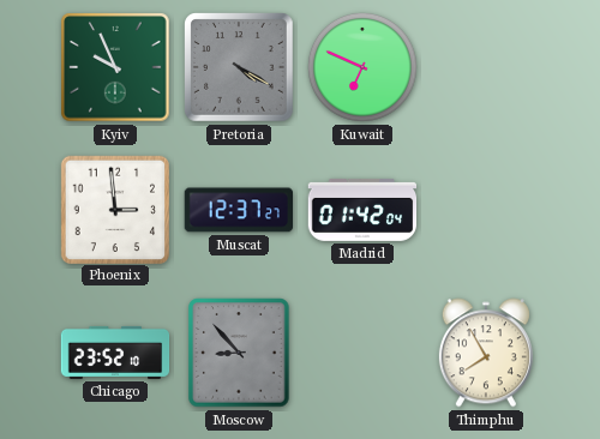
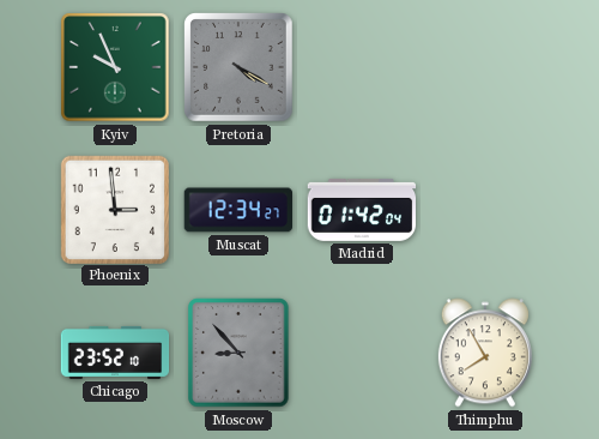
Kuwait: 6:49 -> none
Muscat: 12:37 -> 12:34
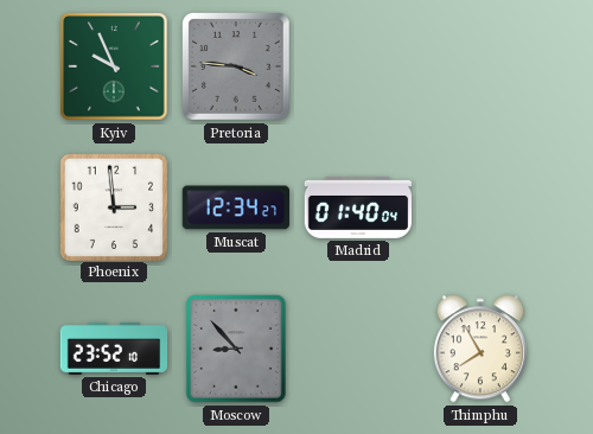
Pretoria: 4:20 -> 3:46
Madrid: 01:42 -> 01:40
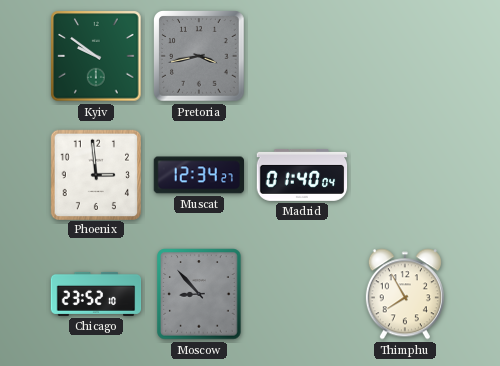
Kyiv: 9:56 -> 9:51
Pretoria: 3:46 -> 3:43
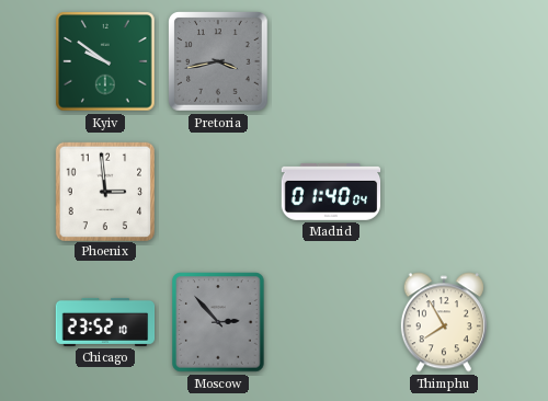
Muscat: 12:34 -> none
Moscow: 8:53 -> 2:53
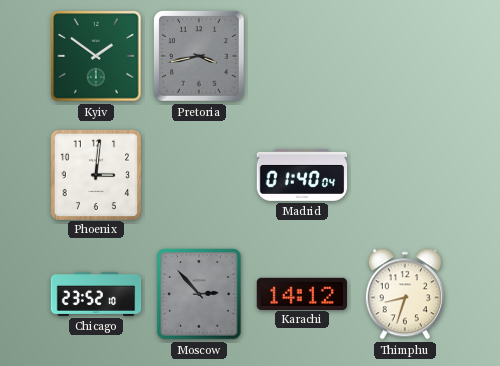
Kyiv: 9:51 -> 1:51
Phoenix: 2:59 -> 3:01
Karachi: none -> 14:12
Thimphu: 7:55 -> 8:33
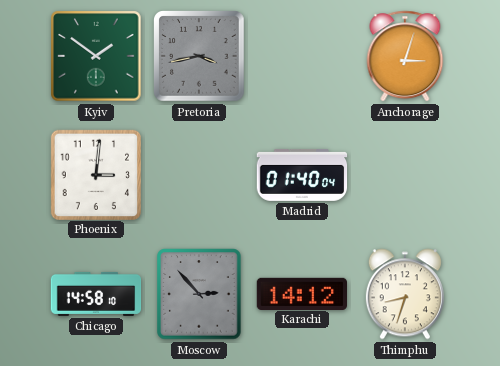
Anchorage: none -> 3:03
Chicago: 23:52 -> 14:58
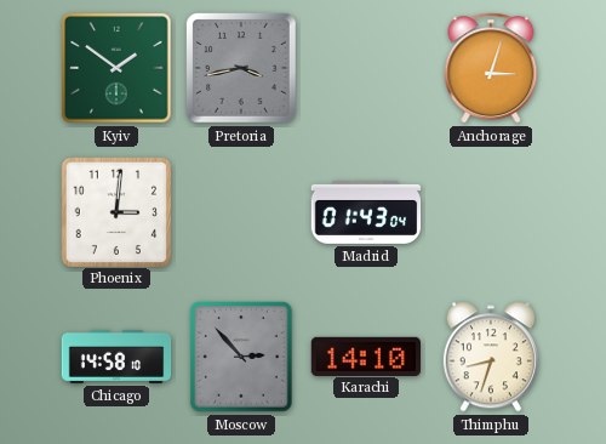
Madrid: 01:40 -> 01:43
Karachi: 14:12 -> 14:10
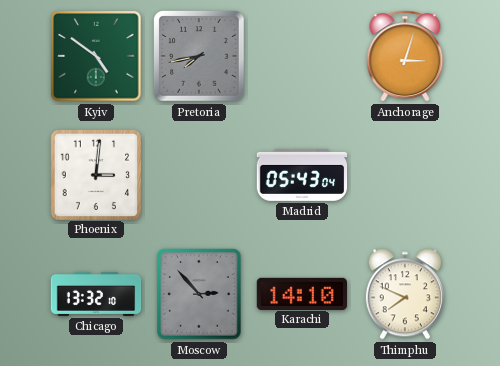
Kyiv: 1:51 -> 4:51
Pretoria: 3:43 -> 7:43
Madrid: 01:43 -> 05:43
Chicago: 14:58 -> 13:32
Thimphu: 8:33 -> 7:49
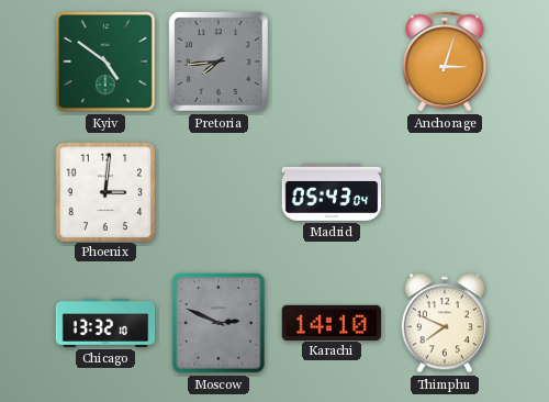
Pretoria: 7:43 -> 7:44
Moscow: 2:53 -> 2:49
